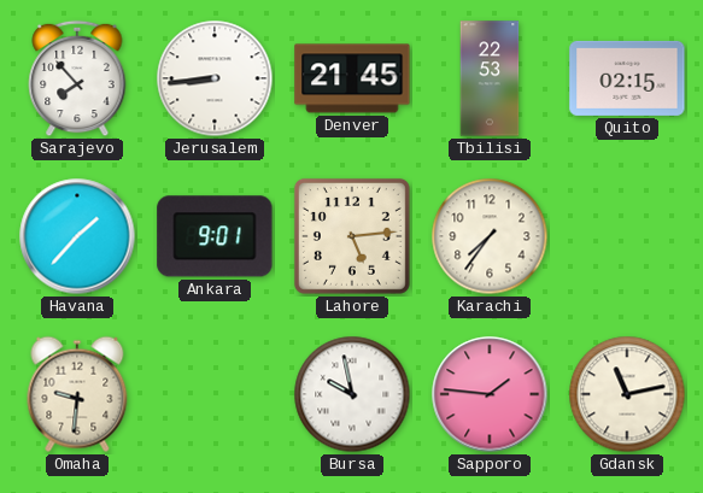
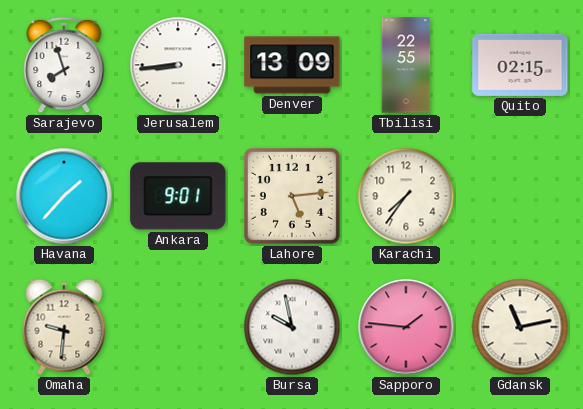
Sarajevo: 7:53 -> 7:57
Denver: 21:45 -> 13:09
Tbilisi: 22:53 -> 22:55
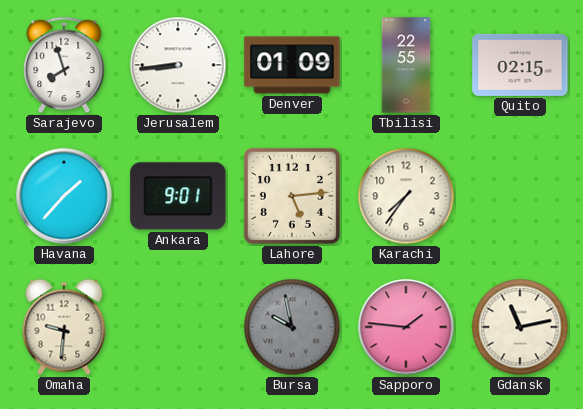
Denver: 13:09 -> 01:09
Bursa dial: white -> grey
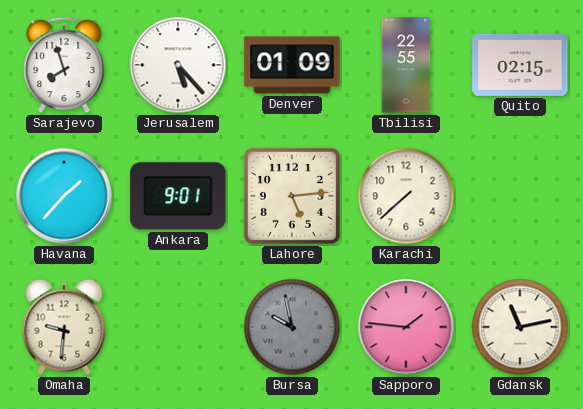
Jerusalem: 8:44 -> 5:23
Karachi: 7:36 -> 7:38
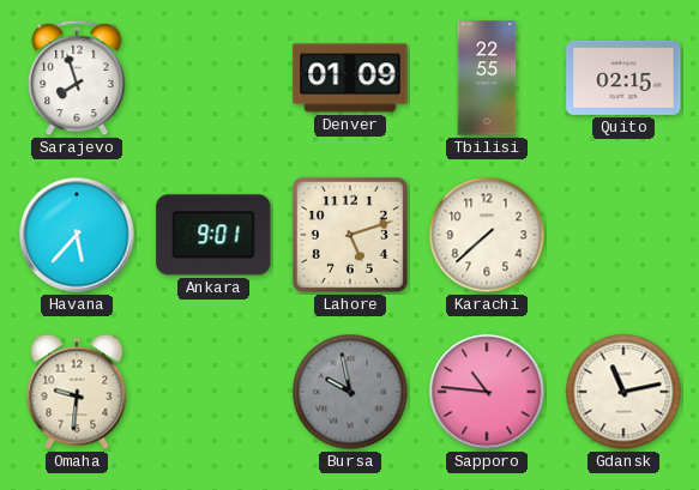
Jerusalem: 5:23 -> none
Havana: 1:37 -> 5:37
Lahore: 5:14 -> 5:12
Sapporo: 1:46 -> 10:46
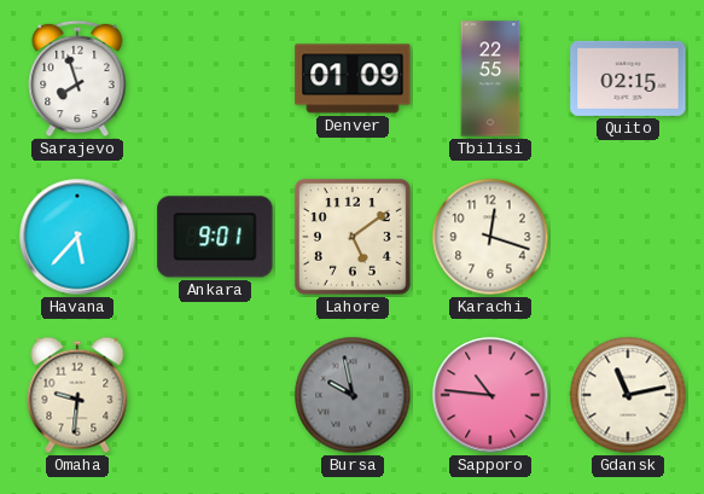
Lahore: 5:12 -> 5:09
Karachi: 7:38 -> 12:18
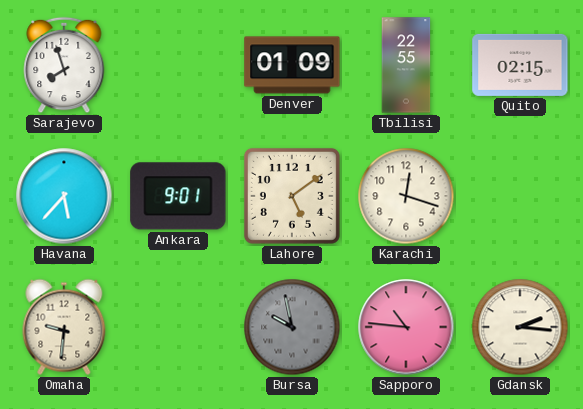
Gdansk: 11:13 -> 2:16
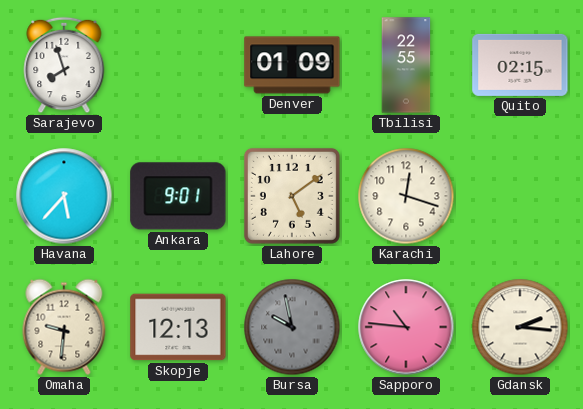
Skopje: none -> 12:13
